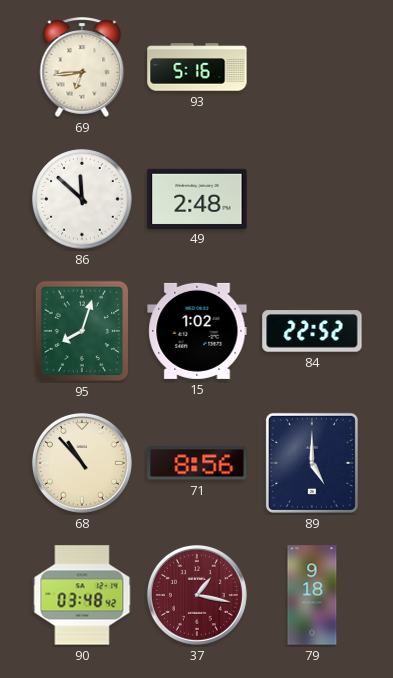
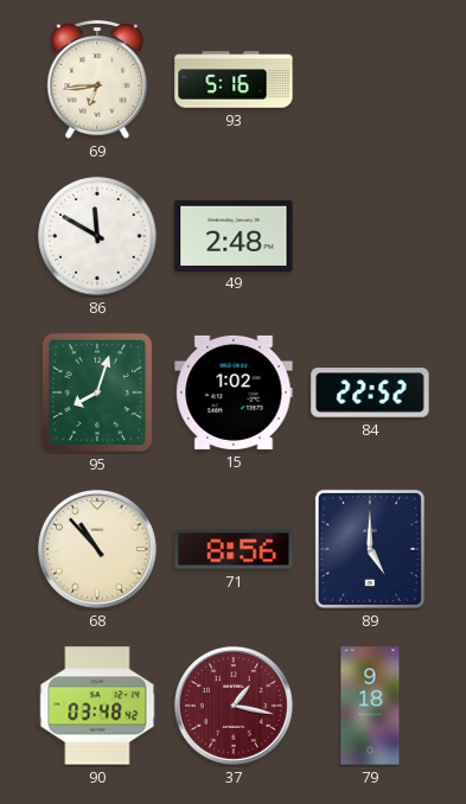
86: 11:52 -> 11:50
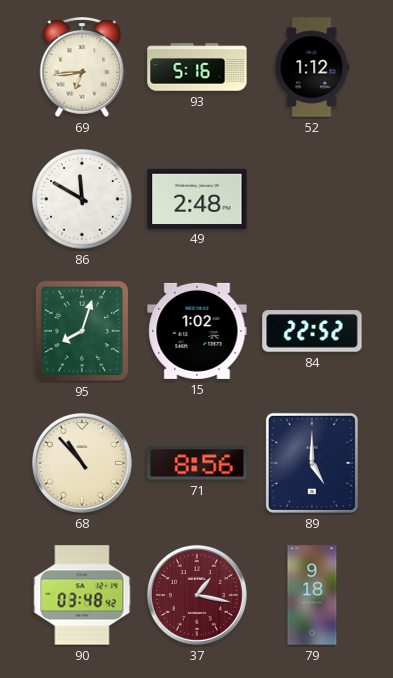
52: none -> 1:12
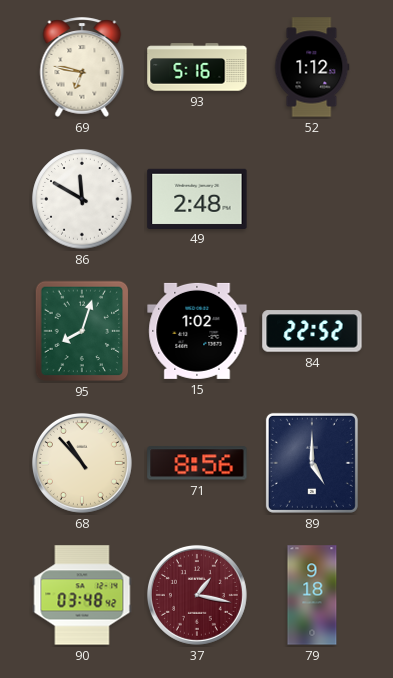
69: 6:44 -> 6:47
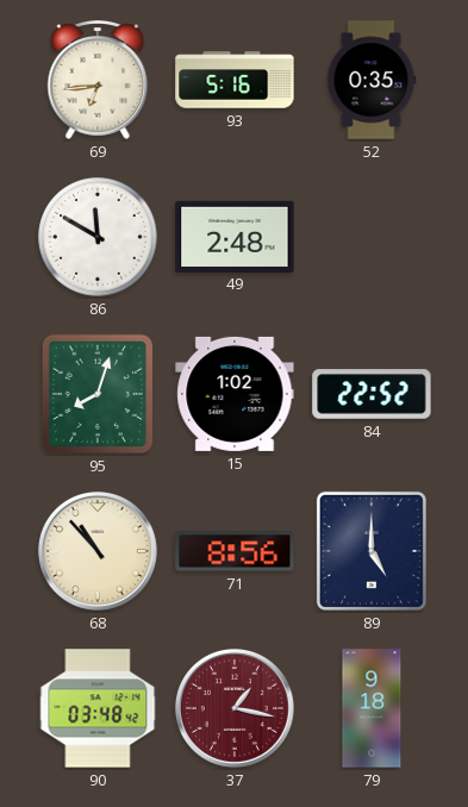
69: 6:47 -> 6:44
52: 1:12 -> 0:35
